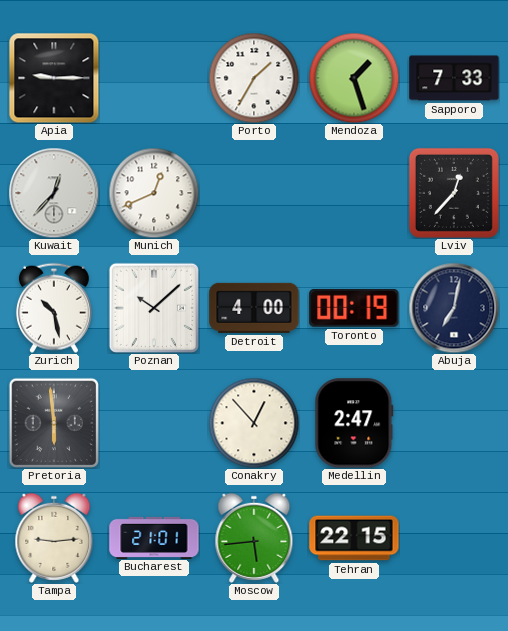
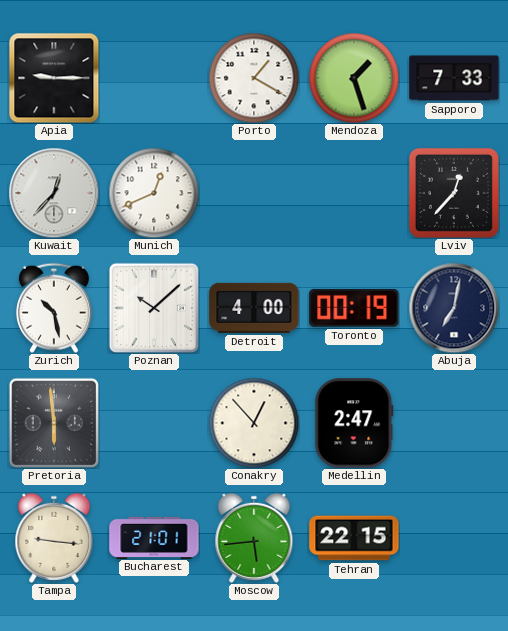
Porto: 1:35 -> 1:20
Tampa: 9:14 -> 9:16
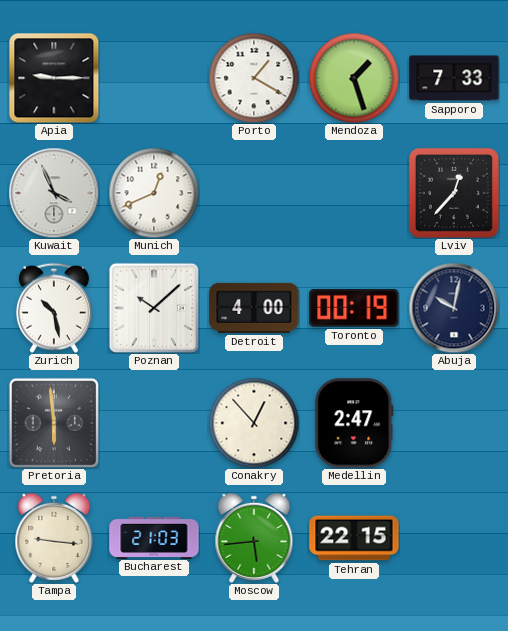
Kuwait: 12:37 -> 3:56
Abuja: 7:02 -> 10:02
Bucharest: 21:01 -> 21:03
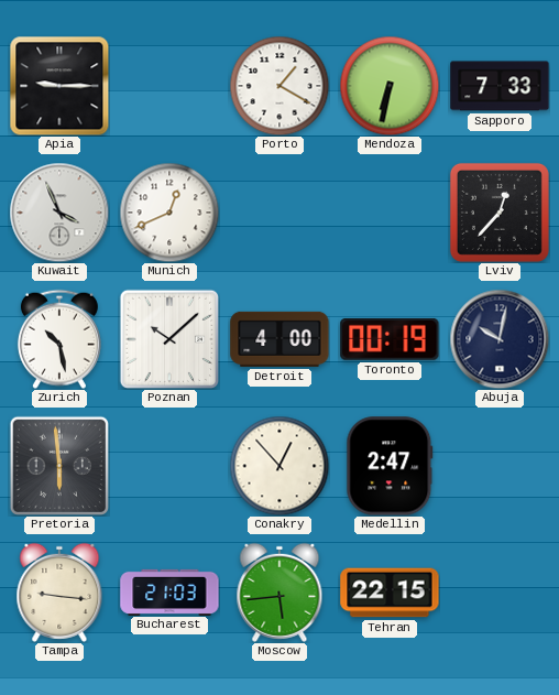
Mendoza: 1:27 -> 6:32
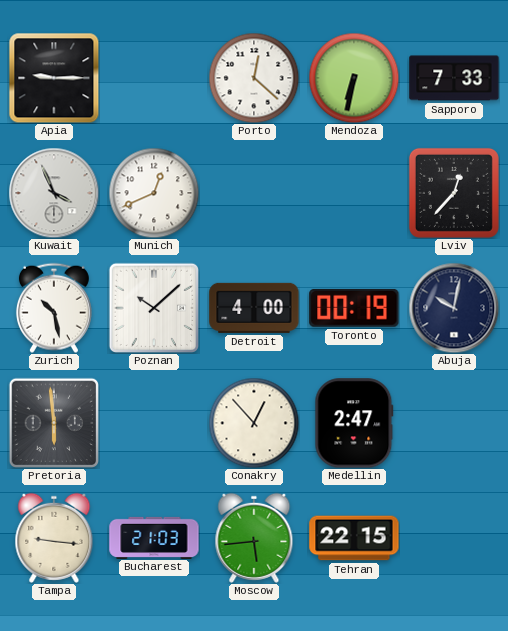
Porto: 1:20 -> 12:22
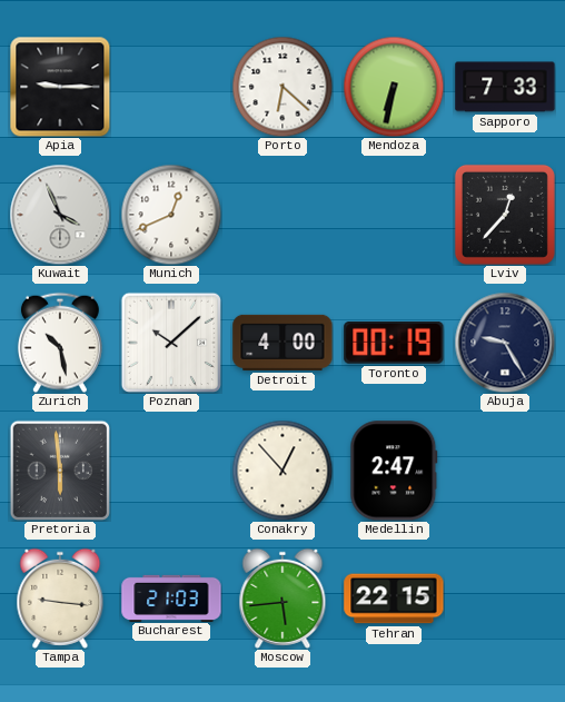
Porto: 12:22 -> 6:22
Abuja: 10:02 -> 9:25
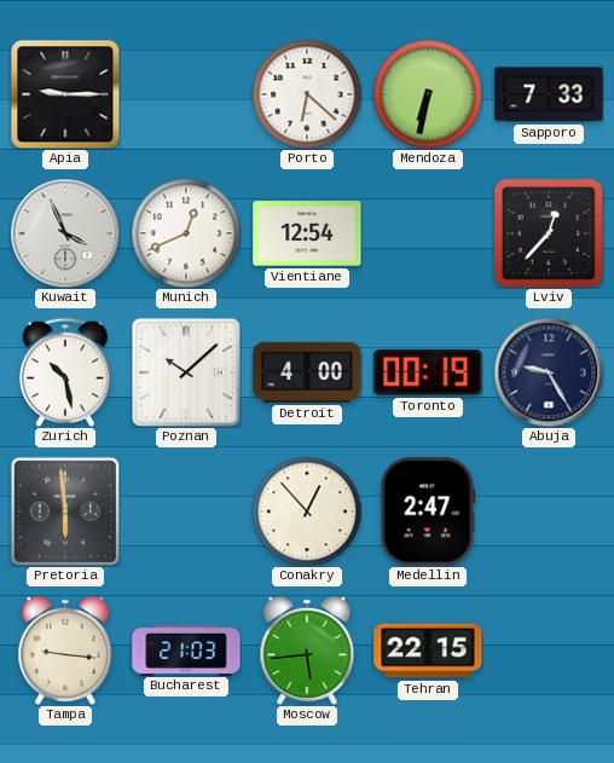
Vientiane: none -> 12:54
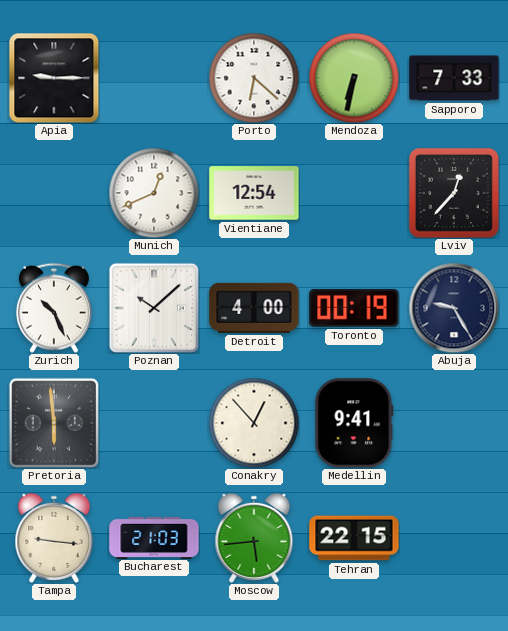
Kuwait: 3:56 -> none
Zurich: 10:28 -> 10:26
Medellin: 2:47 -> 9:41
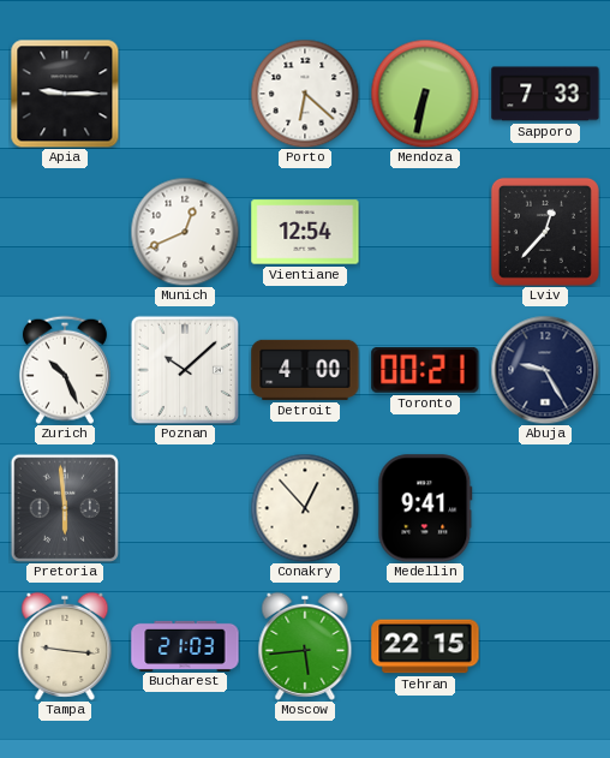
Toronto: 00:19 -> 00:21
